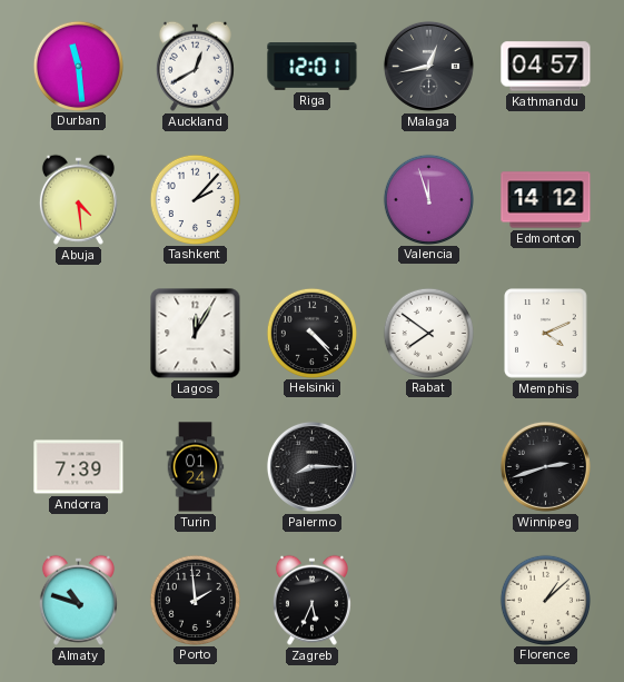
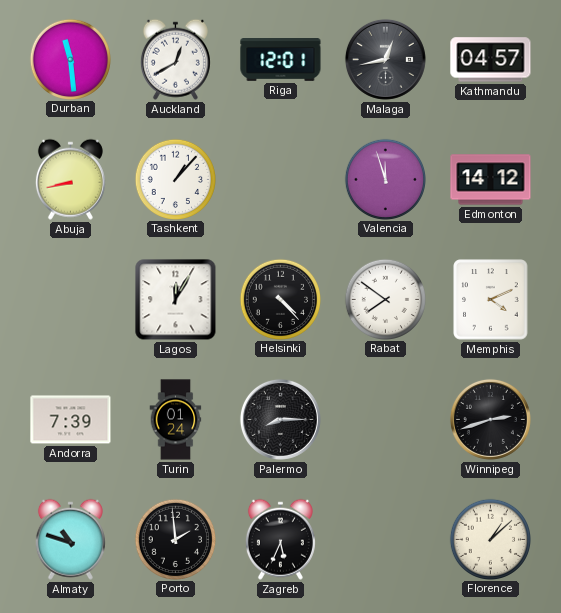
Abuja: 4:29 -> 8:43
Tashkent: 2:07 -> 1:07
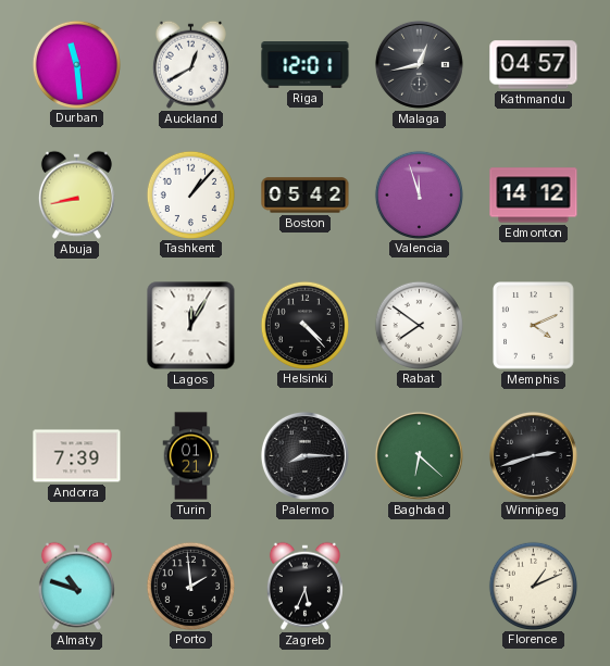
Boston: none -> 05:42
Turin: 01:24 -> 01:21
Baghdad: none -> 6:22
Florence: 1:08 -> 1:11
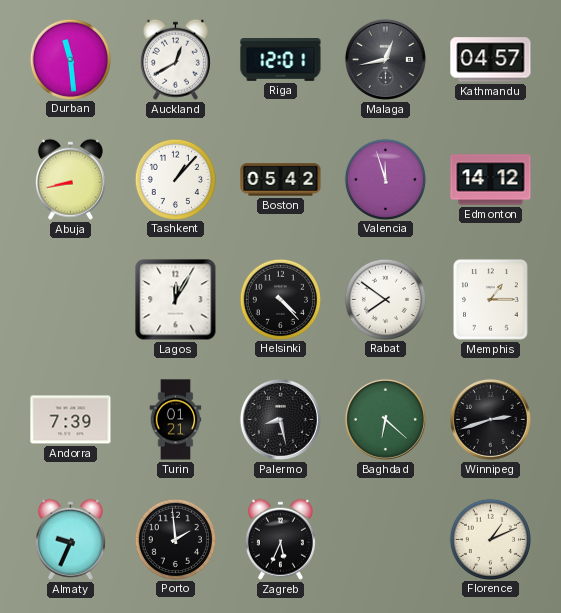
Memphis: 4:11 -> 1:15
Palermo: 8:15 -> 8:28
Almaty: 10:48 -> 9:34
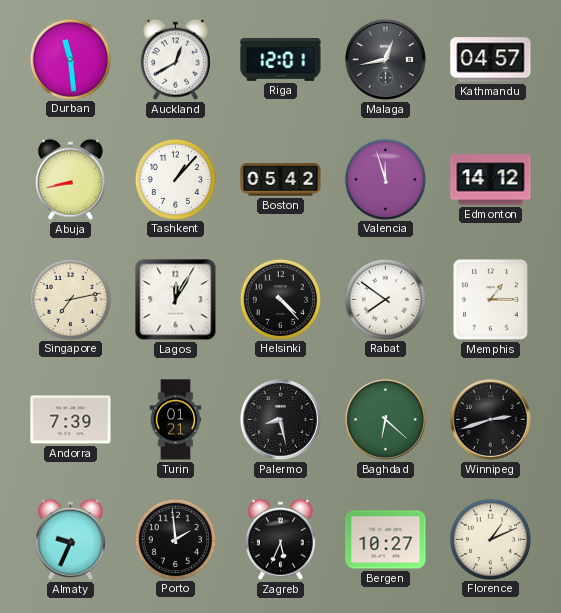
Singapore: none -> 7:13
Bergen: none -> 10:27
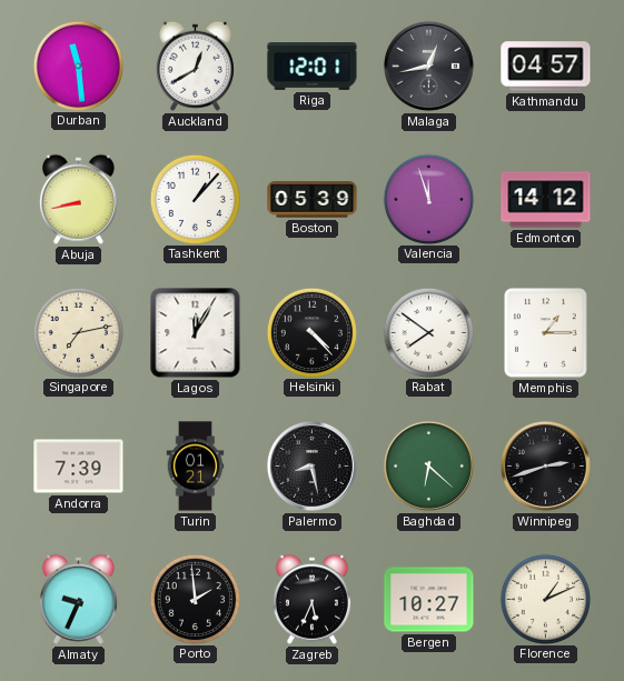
Boston: 05:42 -> 05:39
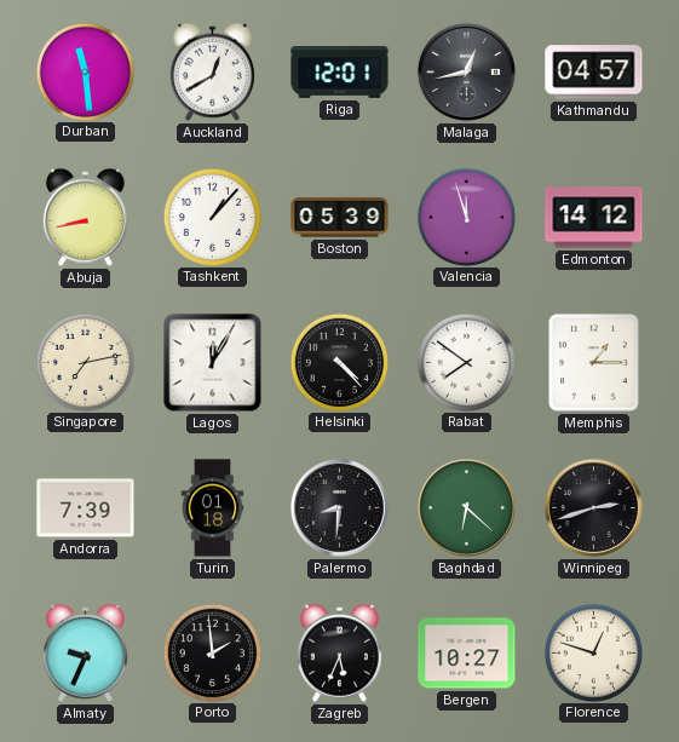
Turin: 01:21 -> 01:18
Palermo: 8:28 -> 8:31
Florence: 1:11 -> 12:48
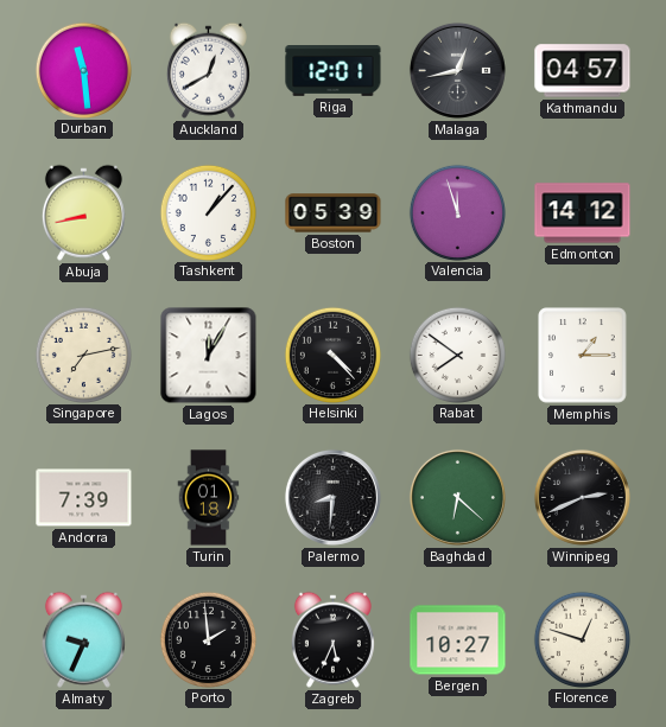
Winnipeg: 2:42 -> 2:41
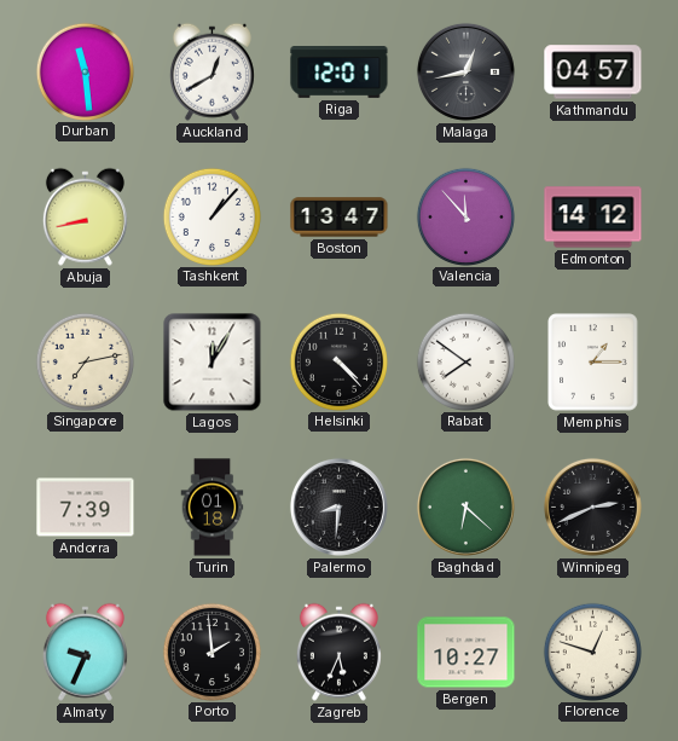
Boston: 05:39 -> 13:47
Valencia: 11:57 -> 11:53
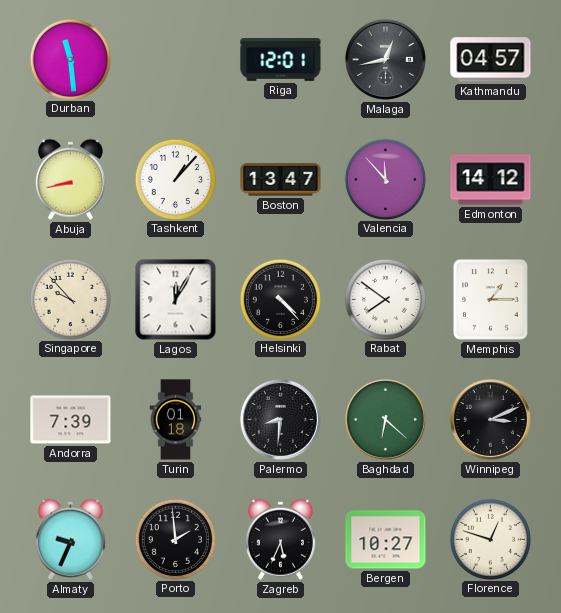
Auckland: 12:40 -> none
Singapore: 7:13 -> 9:53
Winnipeg: 2:41 -> 3:11
